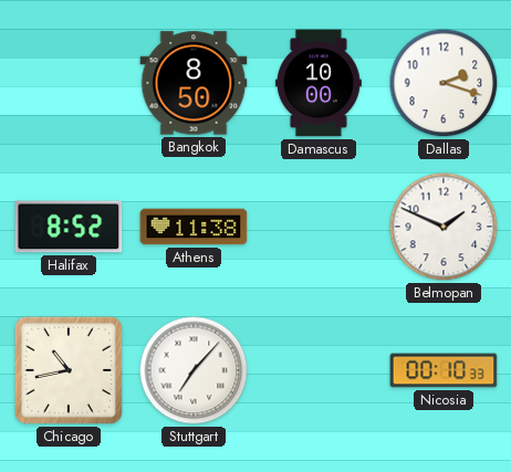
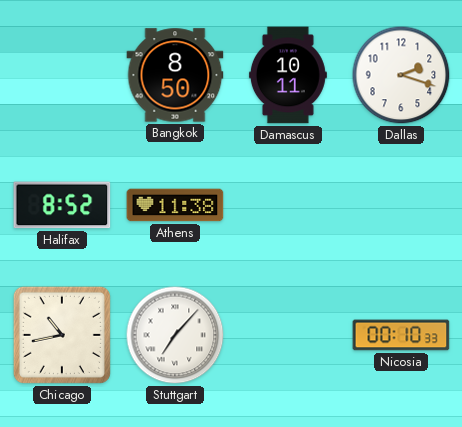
Damascus: 10:00 -> 10:11
Belmopan: 1:49 -> none
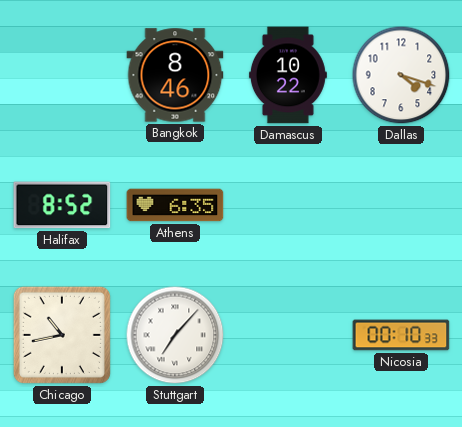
Bangkok: 8:50 -> 8:46
Damascus: 10:11 -> 10:22
Dallas: 2:18 -> 4:18
Athens: 11:38 -> 6:35
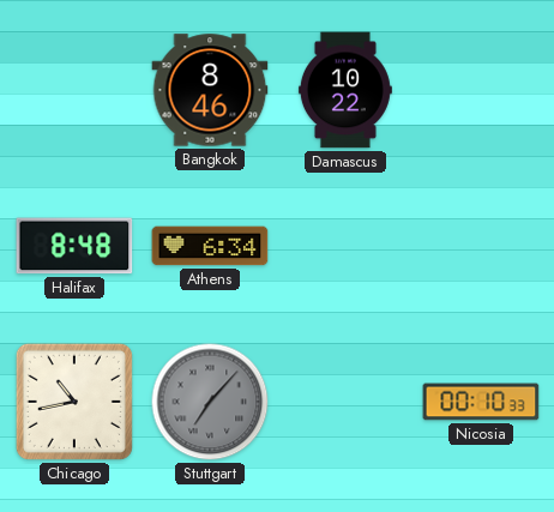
Dallas: 4:18 -> none
Halifax: 8:52 -> 8:48
Athens: 6:35 -> 6:34
Stuttgart dial: white -> grey
